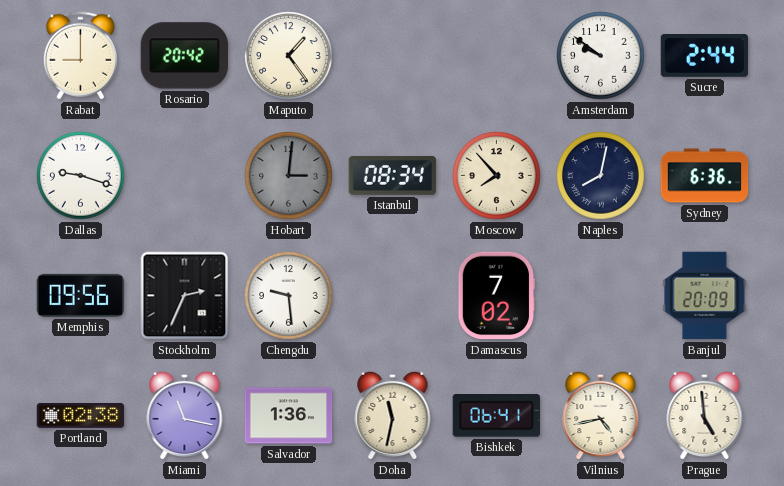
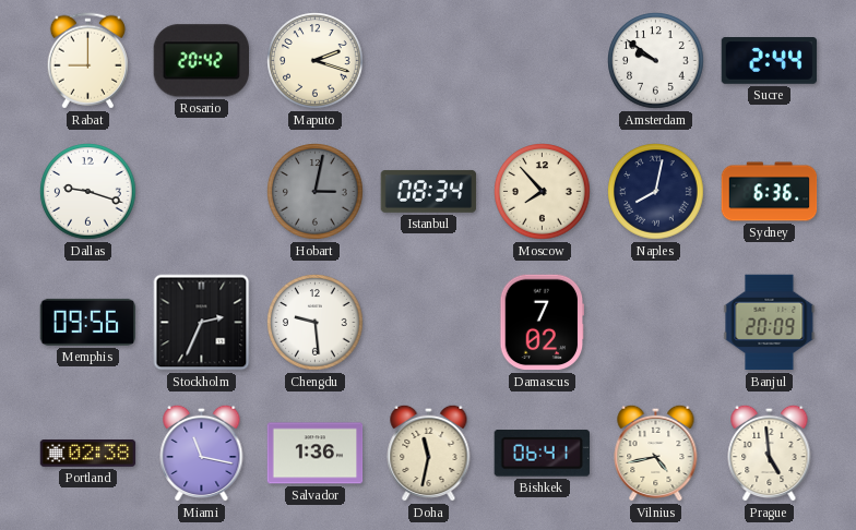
Maputo: 1:24 -> 2:18
Hobart: 3:01 -> 3:02
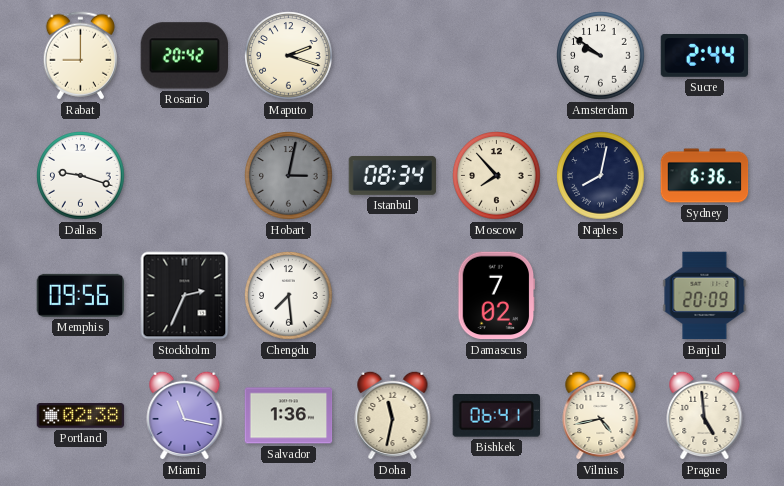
Chengdu: 9:29 -> 7:29
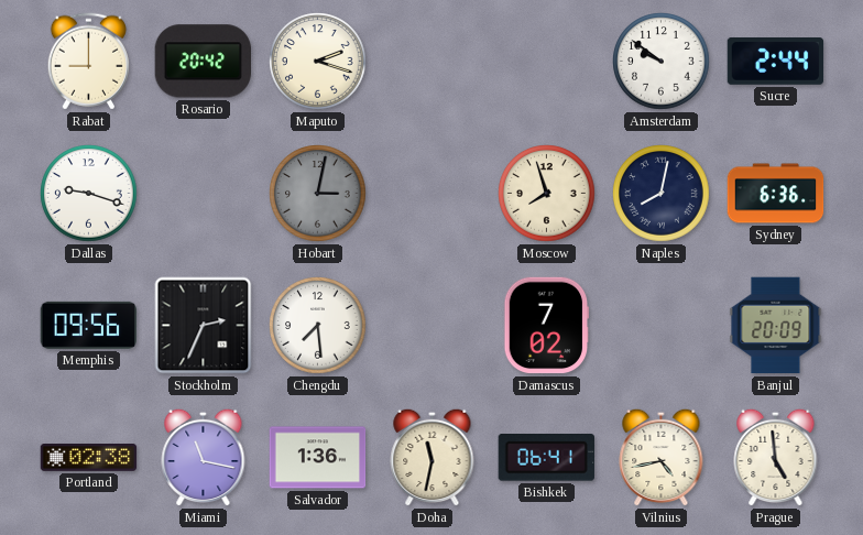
Istanbul: 08:34 -> none
Moscow: 7:53 -> 7:57
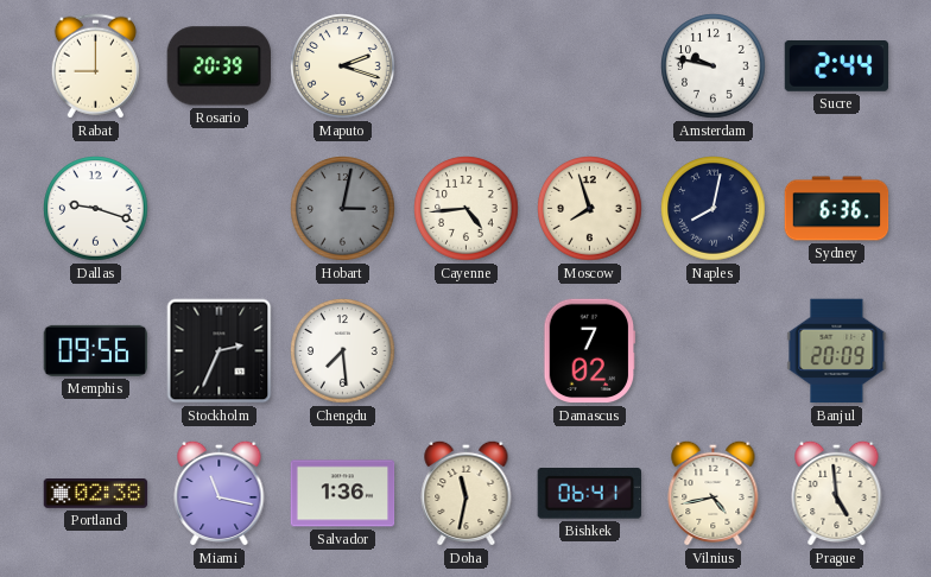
Rosario: 20:42 -> 20:39
Amsterdam: 9:51 -> 9:47
Cayenne: none -> 4:44
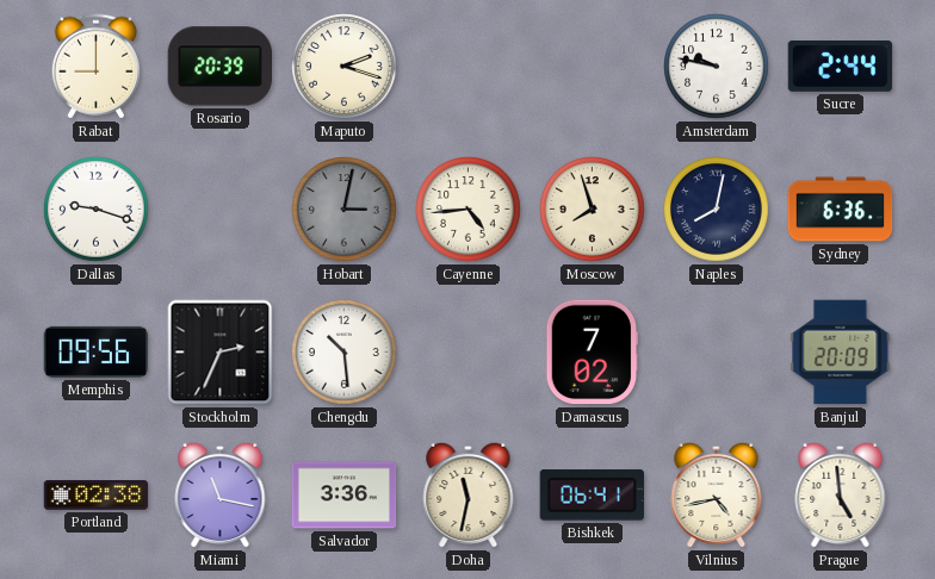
Chengdu: 7:29 -> 10:29
Salvador: 1:36 -> 3:36
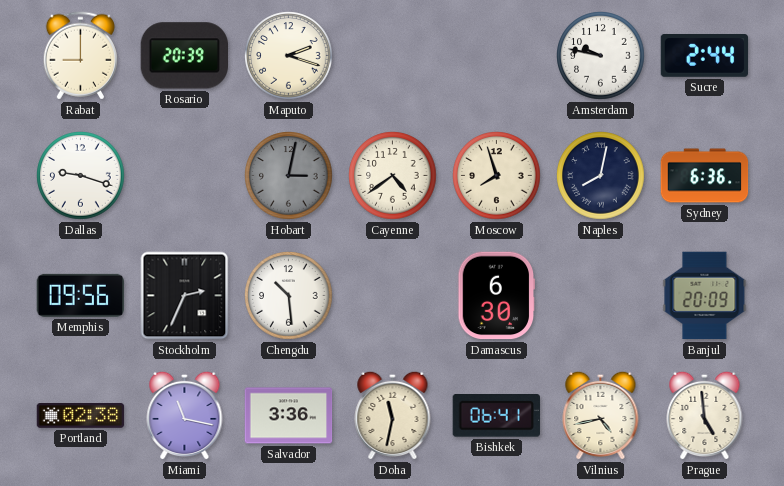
Cayenne: 4:44 -> 4:39
Damascus: 7:02 -> 6:30
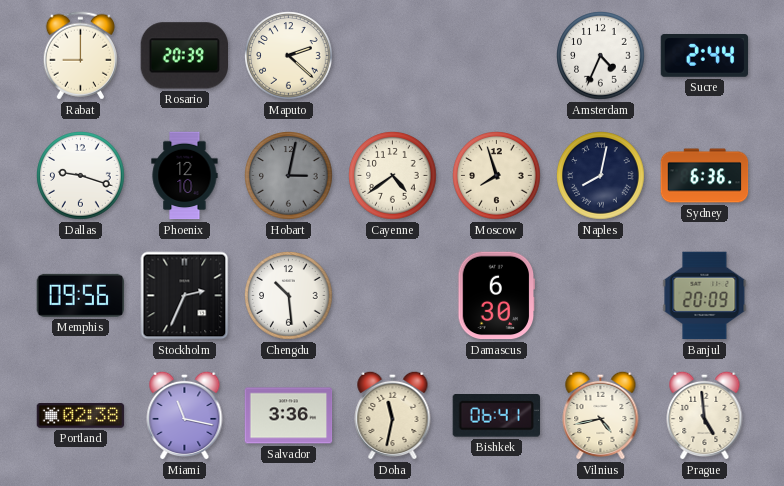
Maputo: 2:18 -> 2:22
Amsterdam: 9:47 -> 4:34
Phoenix: none -> 12:10
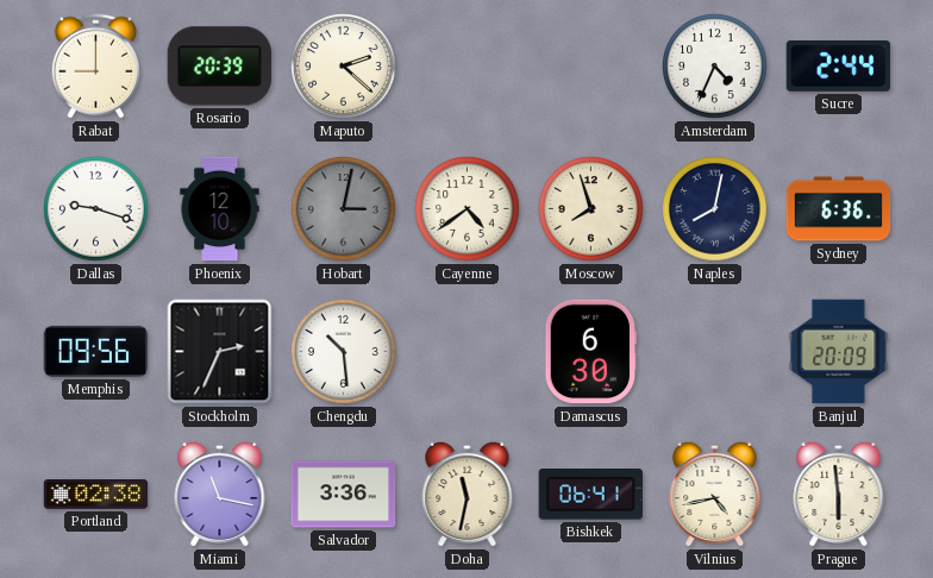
Prague: 4:59 -> 5:59
